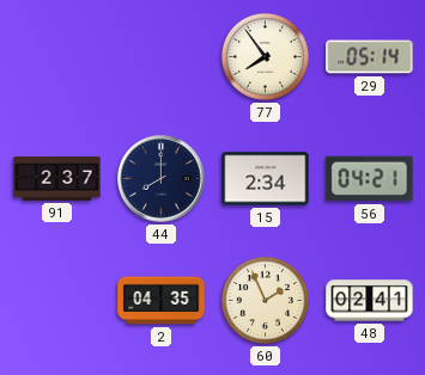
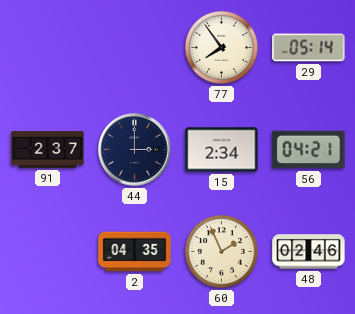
44: 8:00 -> 3:00
48: 02:41 -> 02:46
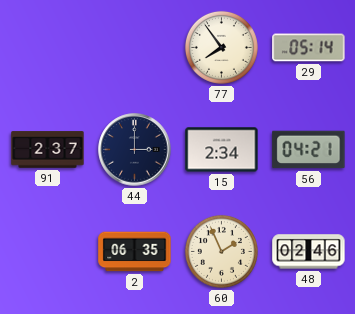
2: 04:35 -> 06:35
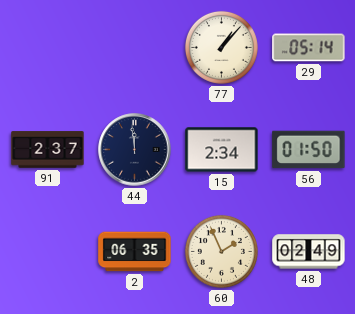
77: 7:54 -> 1:07
44: 3:00 -> 11:59
56: 04:21 -> 01:50
48: 02:46 -> 02:49
